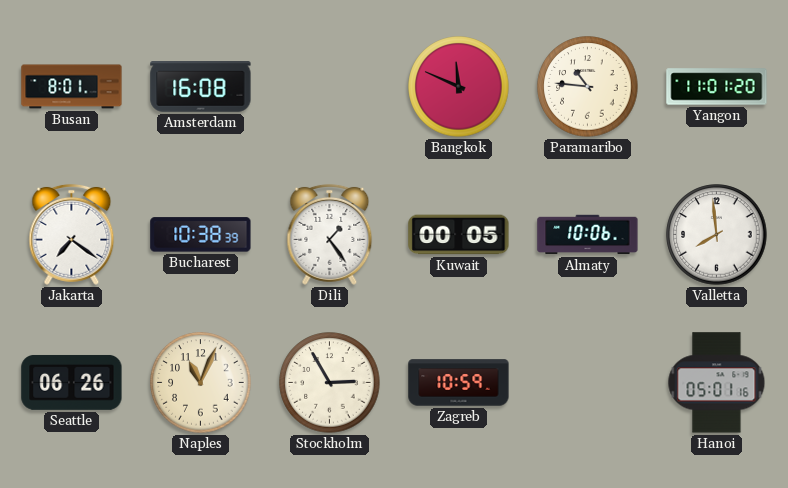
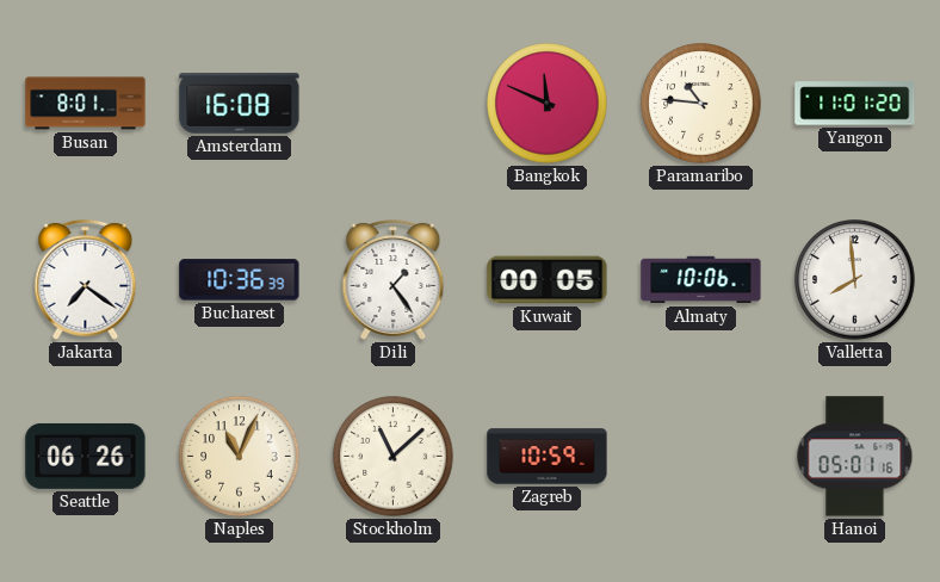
Bucharest: 10:38 -> 10:36
Stockholm: 2:55 -> 11:08
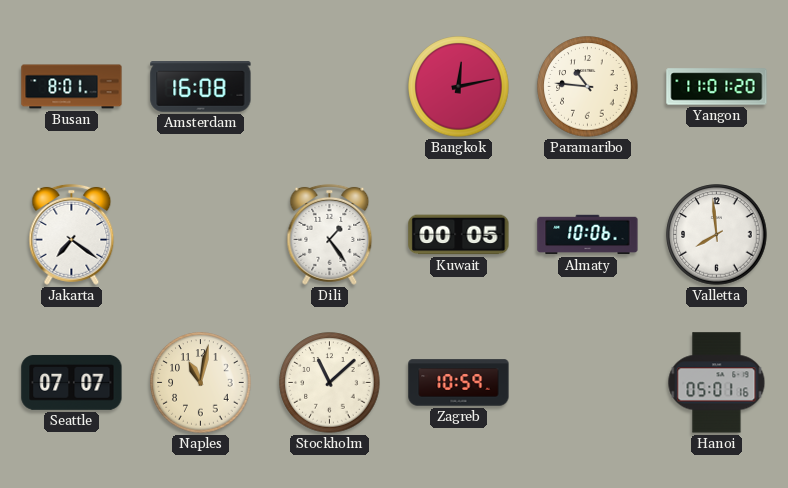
Bangkok: 11:49 -> 12:13
Bucharest: 10:36 -> none
Seattle: 06:26 -> 07:07
Naples: 11:04 -> 11:02
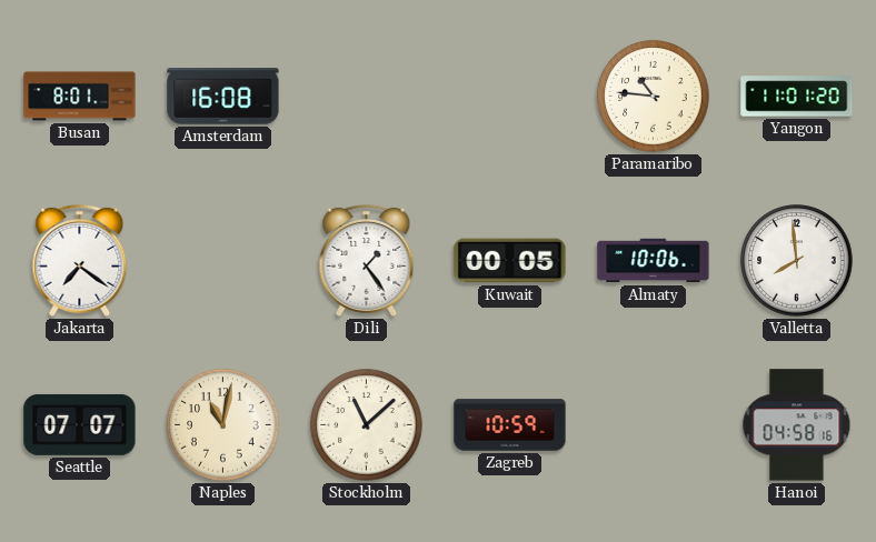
Bangkok: 12:13 -> none
Hanoi: 05:01 -> 04:58
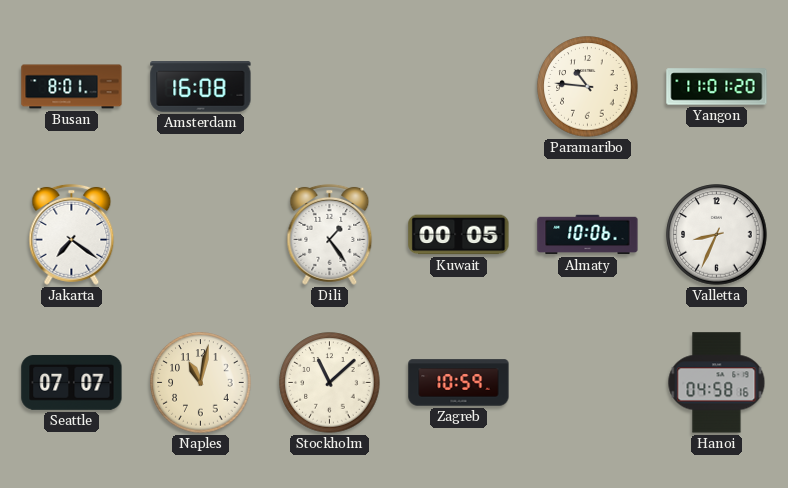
Valletta: 7:59 -> 8:34
